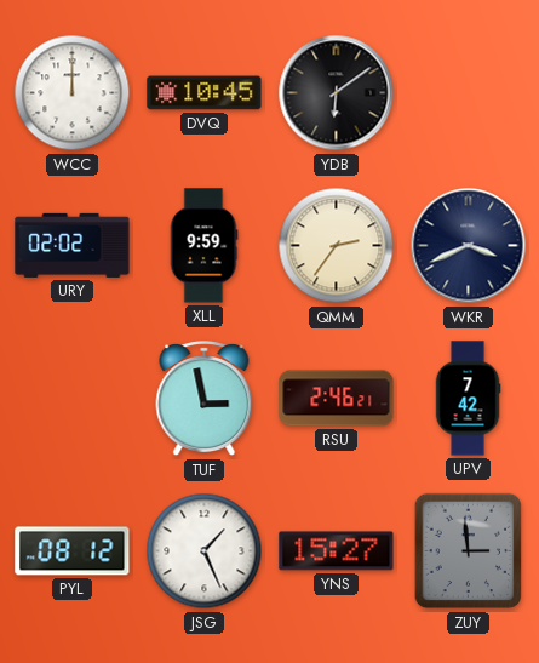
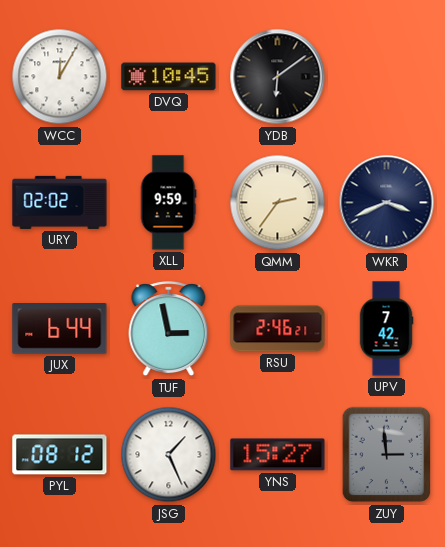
WCC: 12:00 -> 12:05
JUX: none -> 6:44
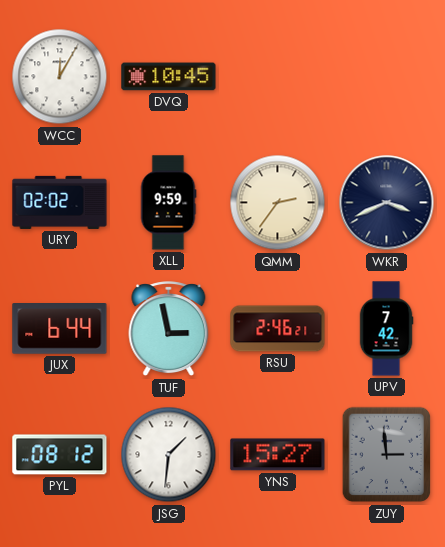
YDB: 6:09 -> none
JSG: 1:26 -> 1:31
